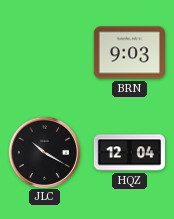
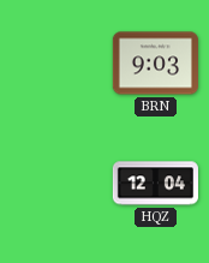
JLC: 10:20 -> none
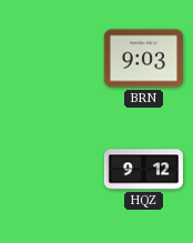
HQZ: 12:04 -> 9:12
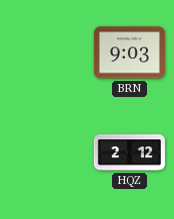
HQZ: 9:12 -> 2:12
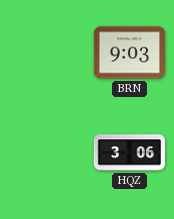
HQZ: 2:12 -> 3:06
